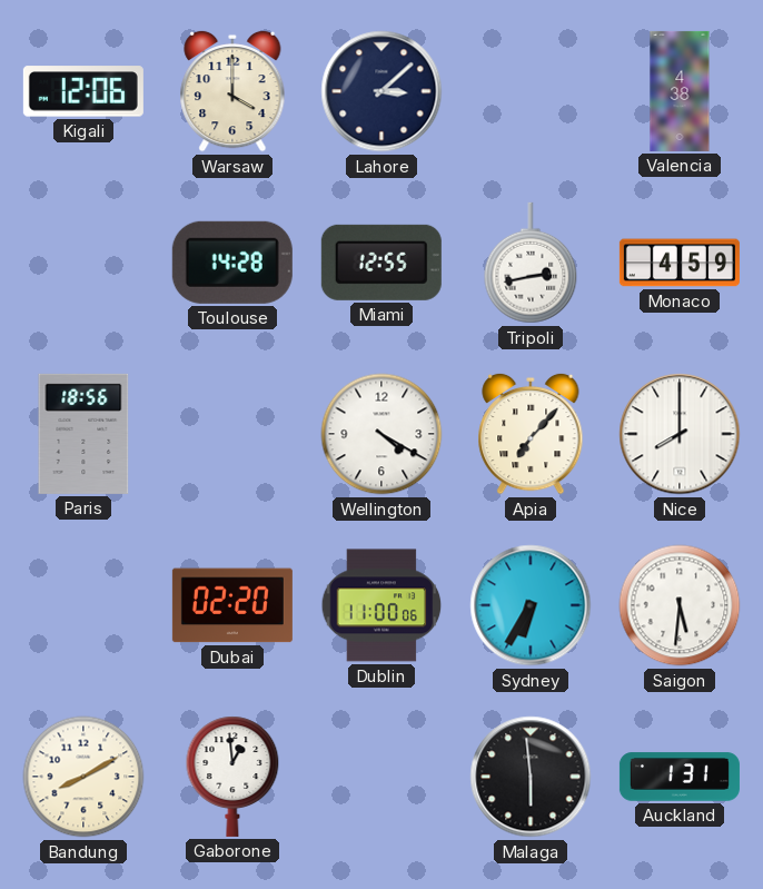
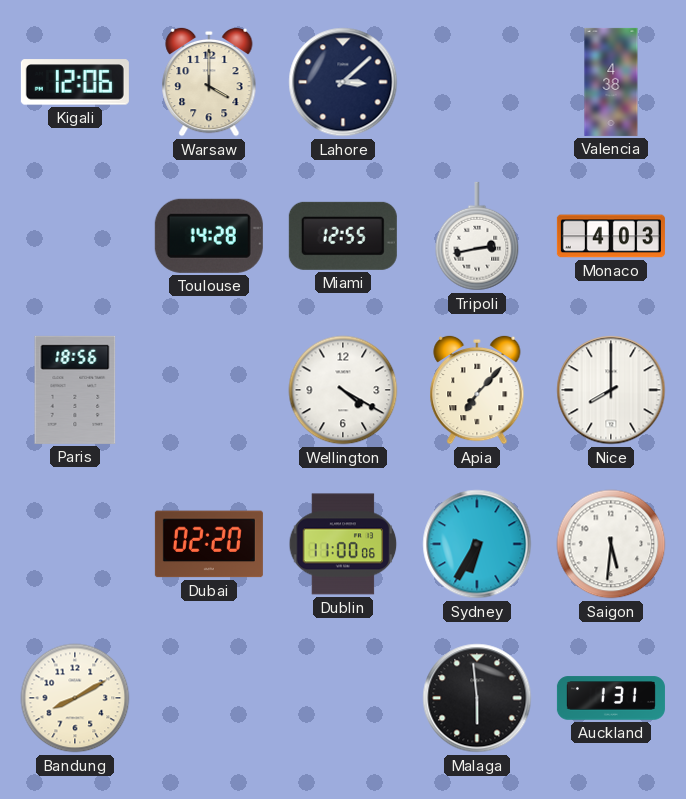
Monaco: 4:59 -> 4:03
Gaborone: 12:59 -> none
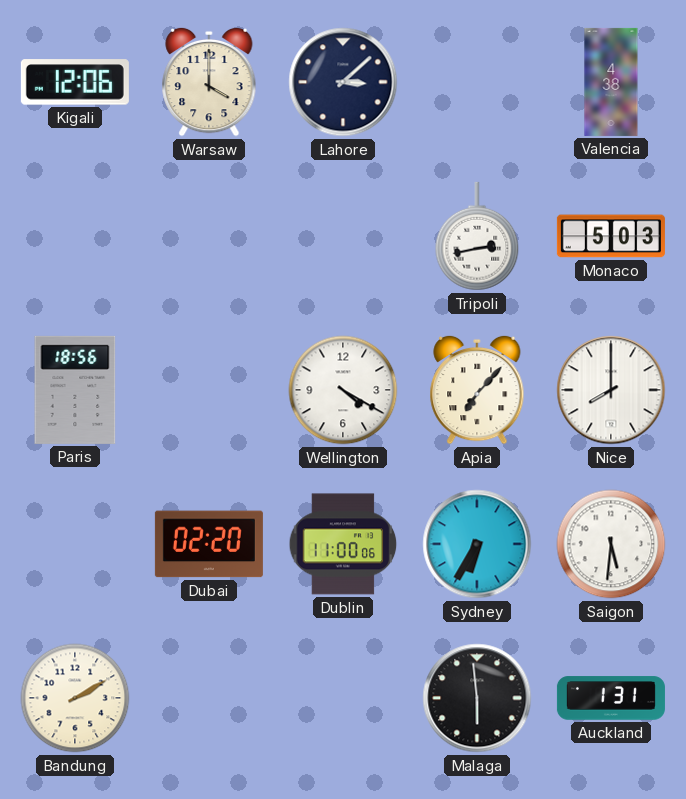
Toulouse: 14:28 -> none
Miami: 12:55 -> none
Monaco: 4:03 -> 5:03
Bandung: 8:10 -> 2:10
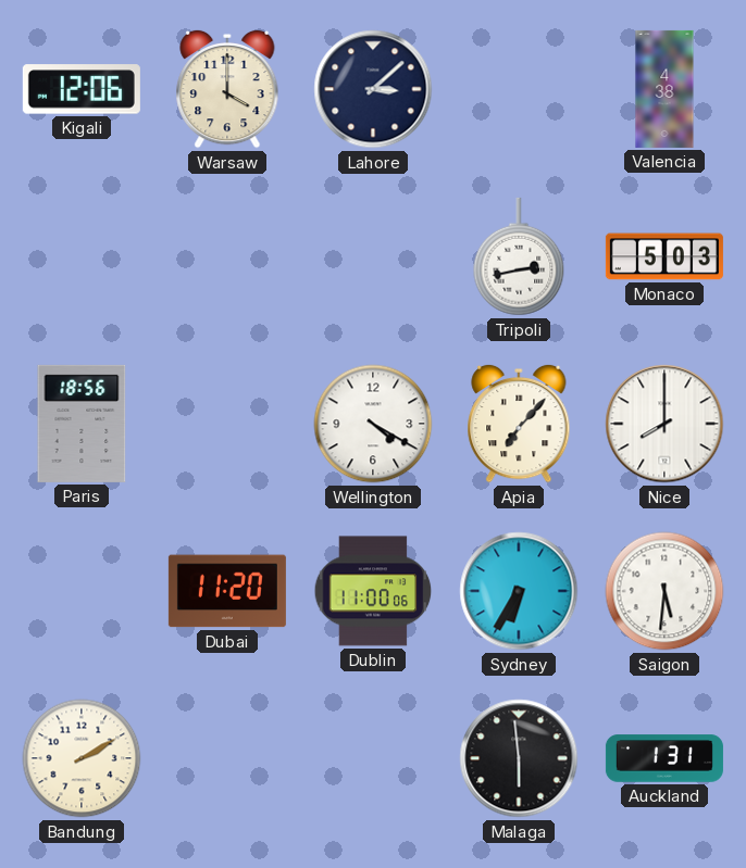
Dubai: 02:20 -> 11:20
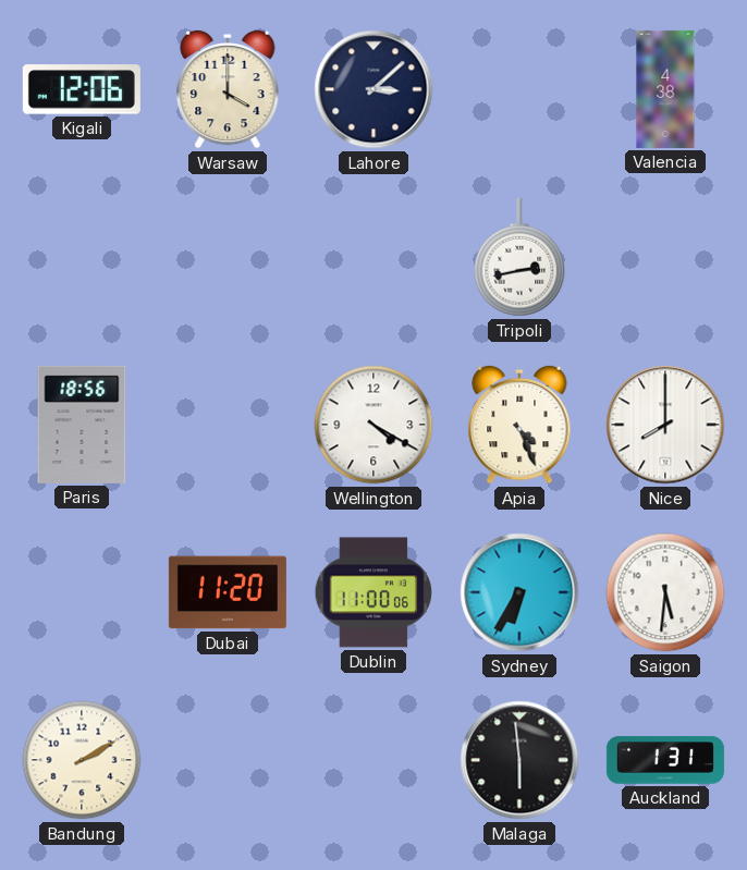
Monaco: 5:03 -> none
Apia: 7:07 -> 4:26
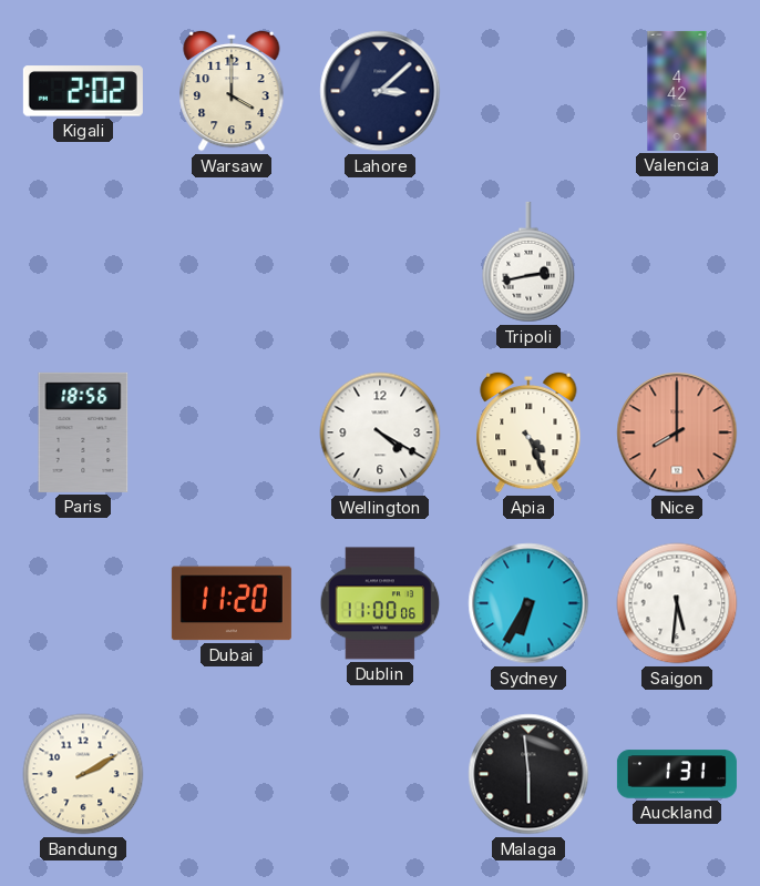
Kigali: 12:06 -> 2:02
Valencia: 4:38 -> 4:42
Nice dial: white -> salmon
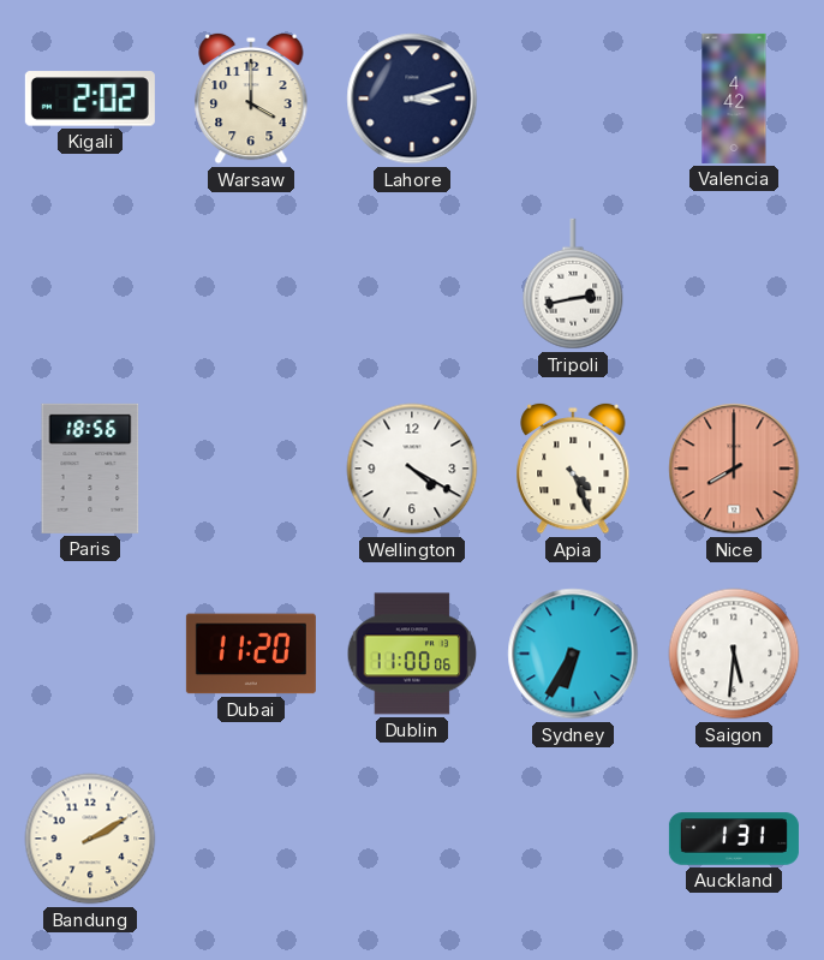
Lahore: 3:08 -> 3:12
Malaga: 5:59 -> none
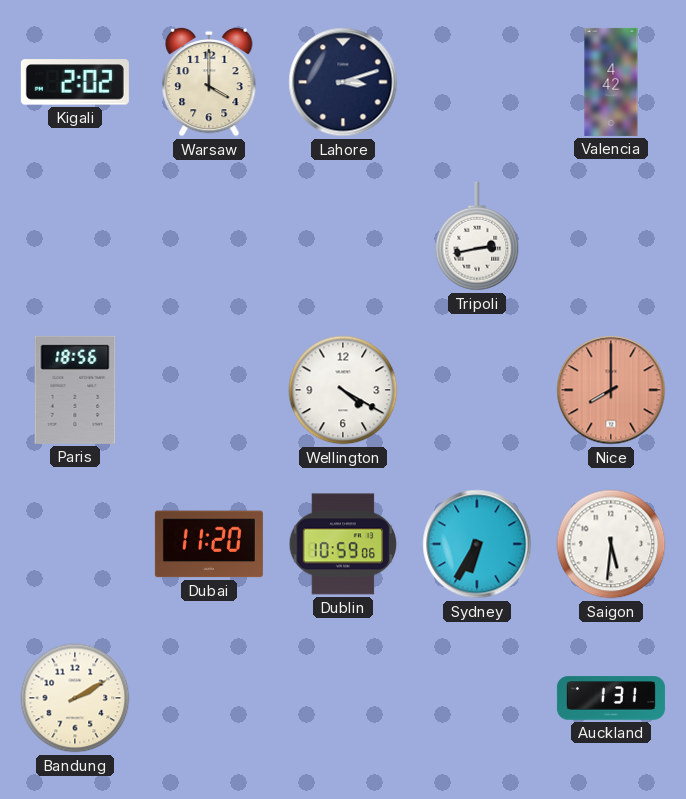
Apia: 4:26 -> none
Dublin: 11:00 -> 10:59
